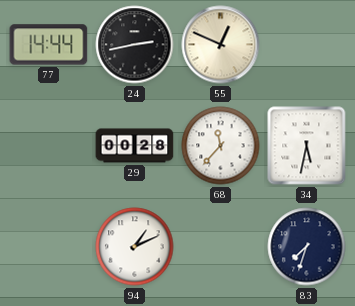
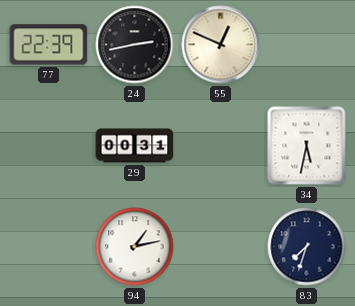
77: 14:44 -> 22:39
29: 00:28 -> 00:31
68: 11:37 -> none
94: 1:11 -> 1:13
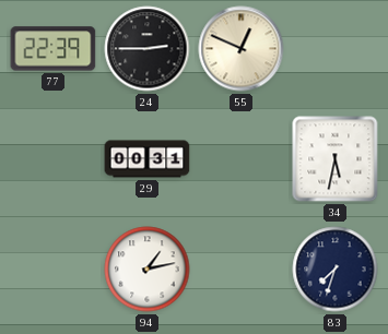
24: 2:43 -> 2:45
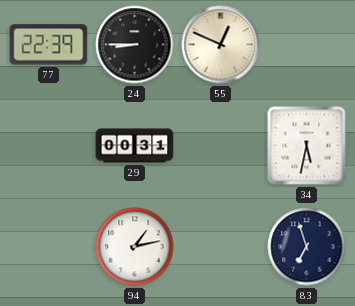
24: 2:45 -> 8:45
83: 7:33 -> 6:57
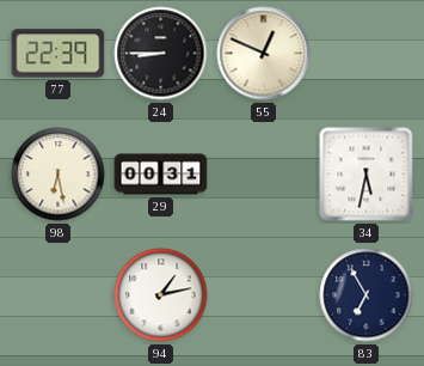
98: none -> 6:28
83: 6:57 -> 6:55
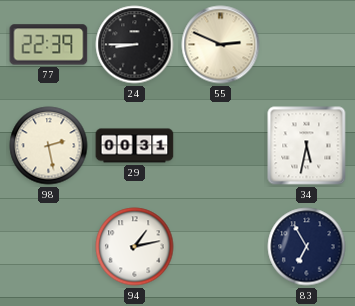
55: 12:49 -> 2:49
98: 6:28 -> 2:28
